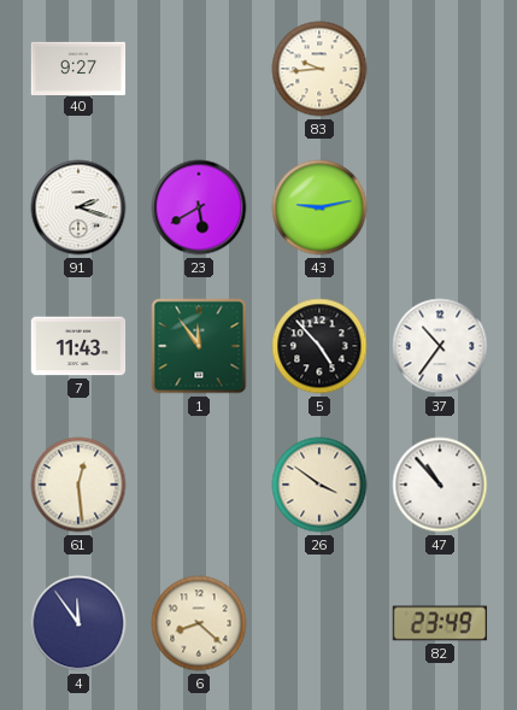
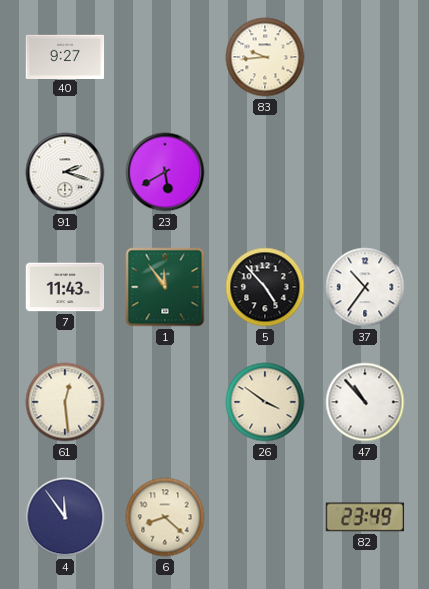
43: 9:13 -> none
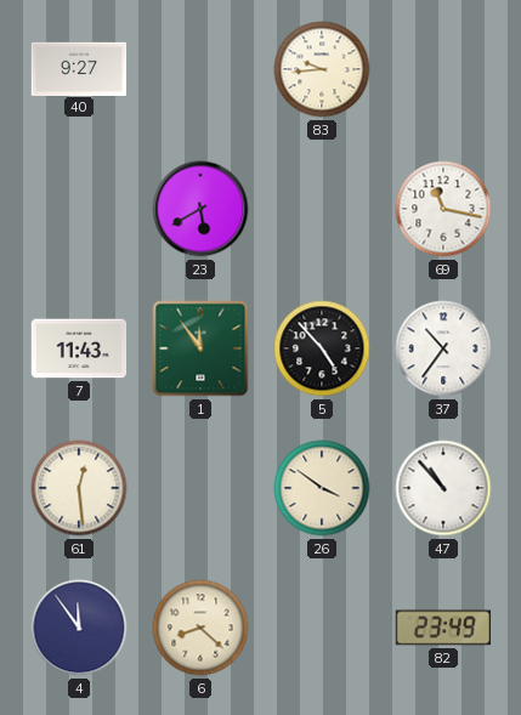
91: 2:18 -> none
69: none -> 11:17
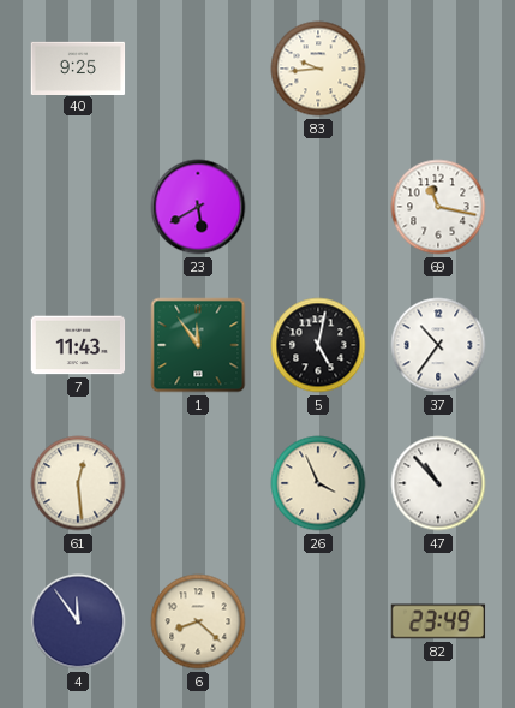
40: 9:27 -> 9:25
5: 4:53 -> 5:02
26: 3:51 -> 3:56
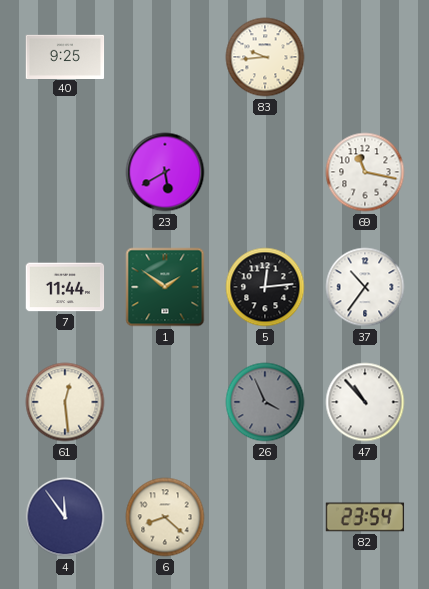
7: 11:43 -> 11:44
1: 11:54 -> 1:51
5: 5:02 -> 12:14
26 dial: cream -> grey
82: 23:49 -> 23:54
